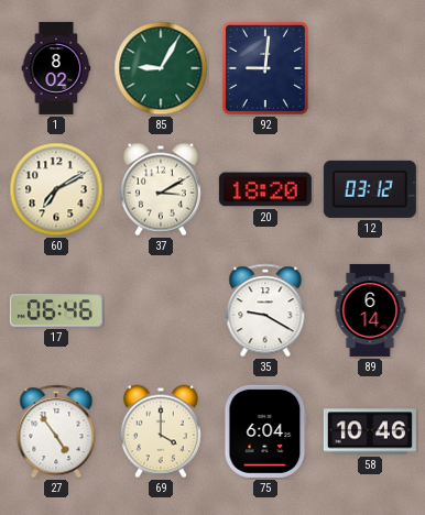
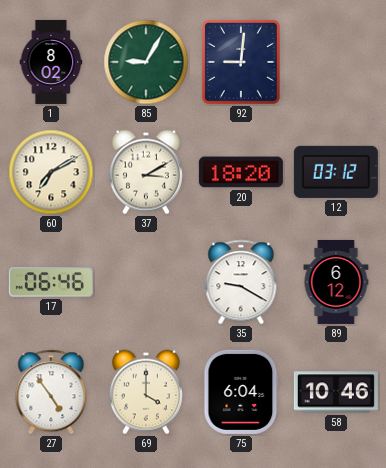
89: 6:14 -> 6:12
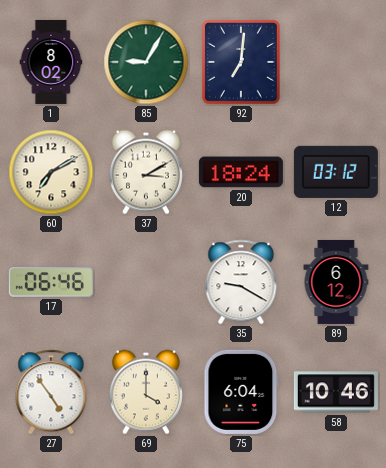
92: 9:01 -> 7:01
20: 18:20 -> 18:24
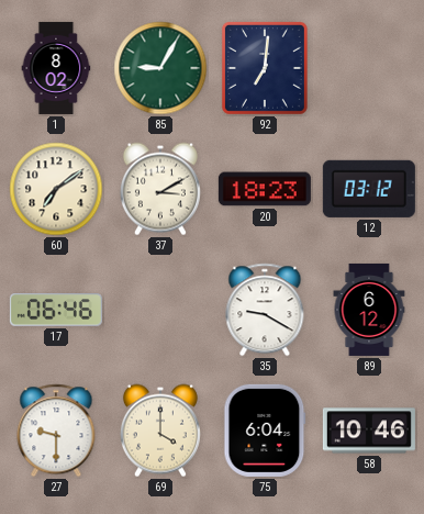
60: 7:10 -> 7:09
20: 18:24 -> 18:23
27: 4:54 -> 9:30
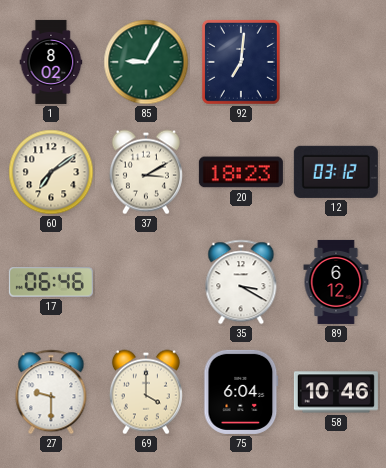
35: 9:20 -> 3:20
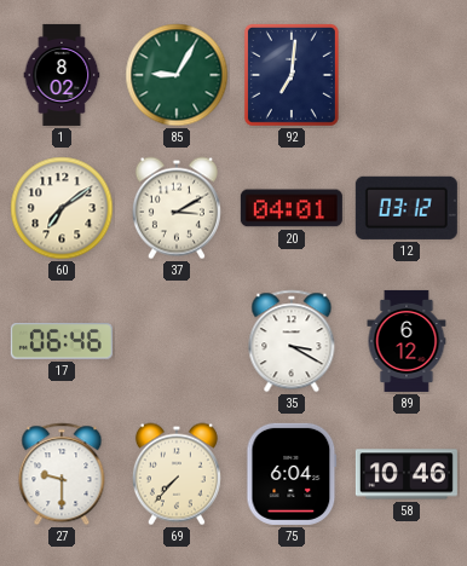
20: 18:23 -> 04:01
69: 4:00 -> 7:37
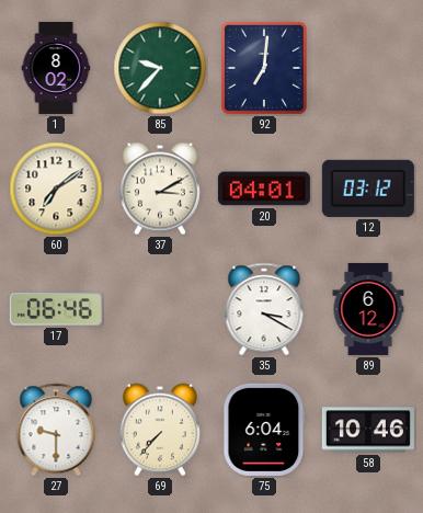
85: 9:05 -> 9:37
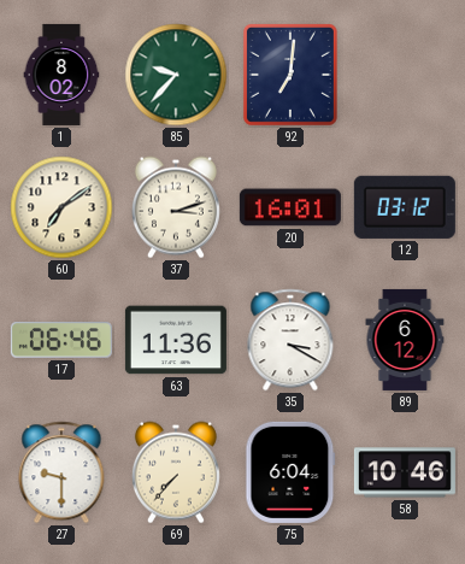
37: 3:10 -> 3:12
20: 04:01 -> 16:01
63: none -> 11:36
